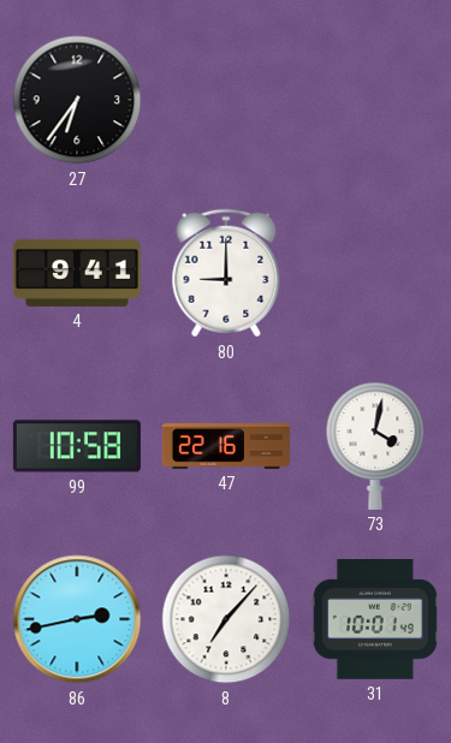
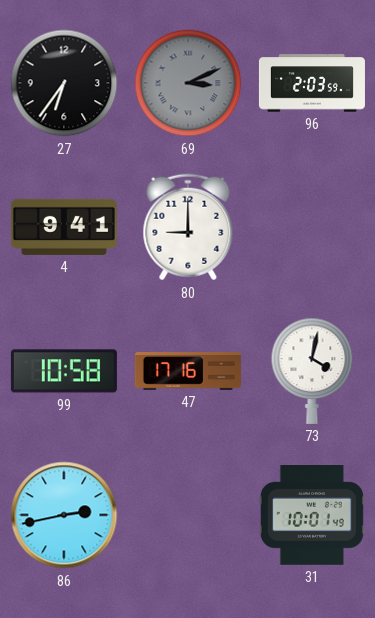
69: none -> 3:11
96: none -> 2:03
47: 22:16 -> 17:16
8: 7:07 -> none
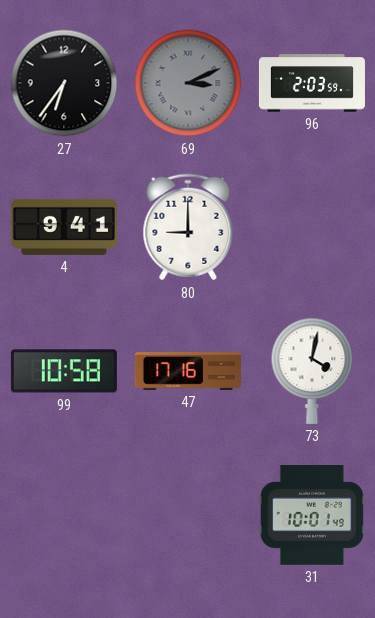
86: 2:43 -> none
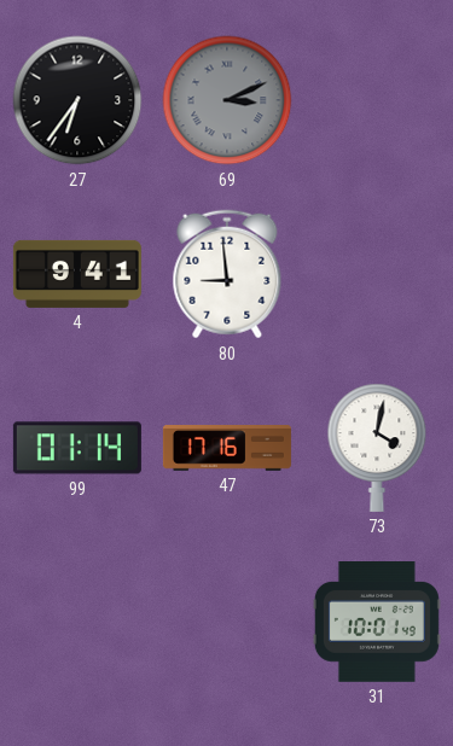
96: 2:03 -> none
80: 9:00 -> 8:59
99: 10:58 -> 01:14
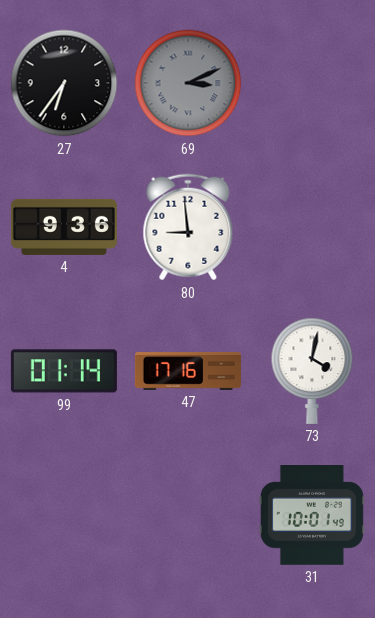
4: 9:41 -> 9:36
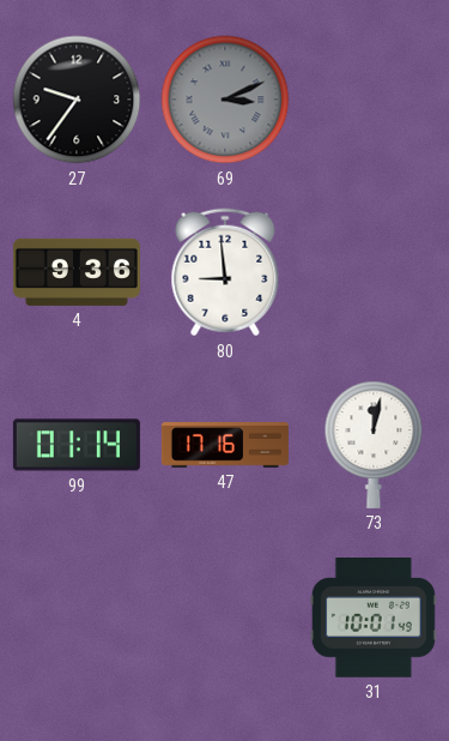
27: 6:36 -> 9:36
73: 4:02 -> 12:02
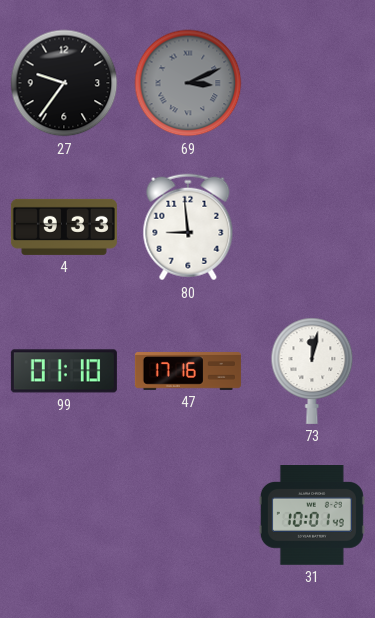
4: 9:36 -> 9:33
99: 01:14 -> 01:10
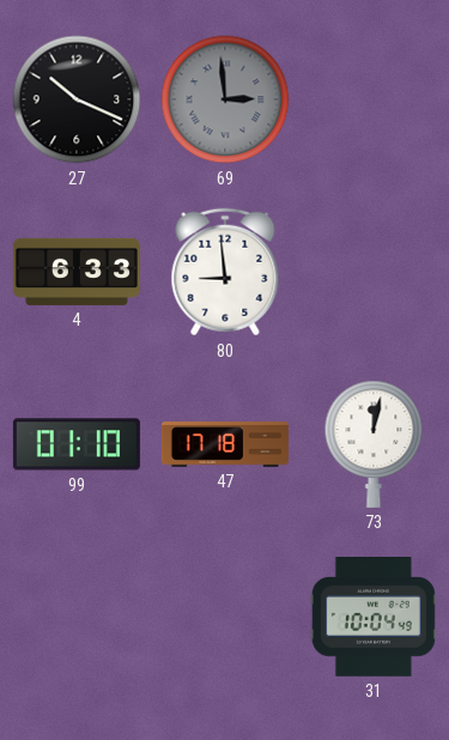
27: 9:36 -> 10:19
69: 3:11 -> 2:59
4: 9:33 -> 6:33
47: 17:16 -> 17:18
31: 10:01 -> 10:04
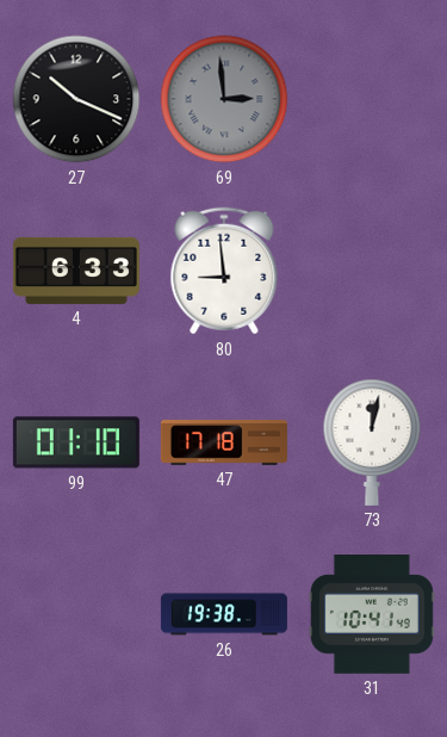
26: none -> 19:38
31: 10:04 -> 10:41
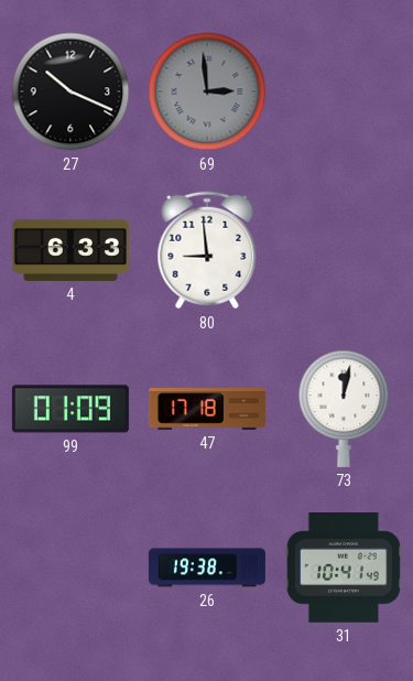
99: 01:10 -> 01:09
